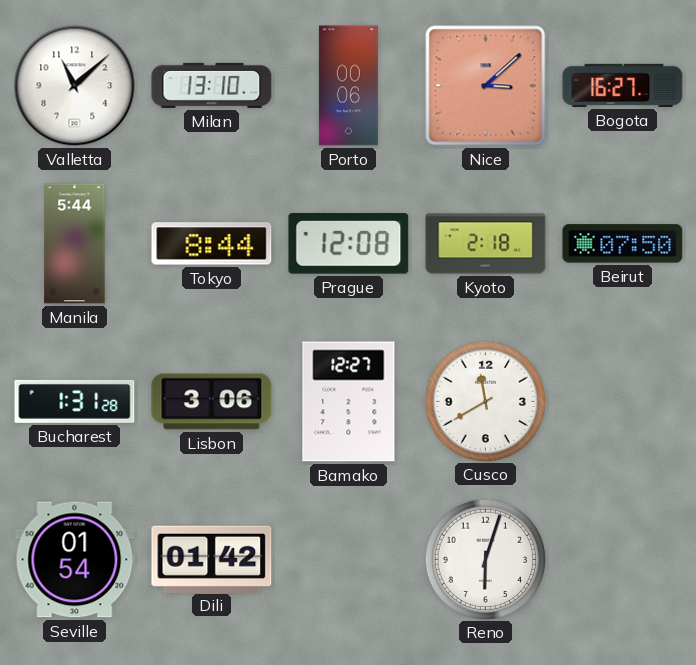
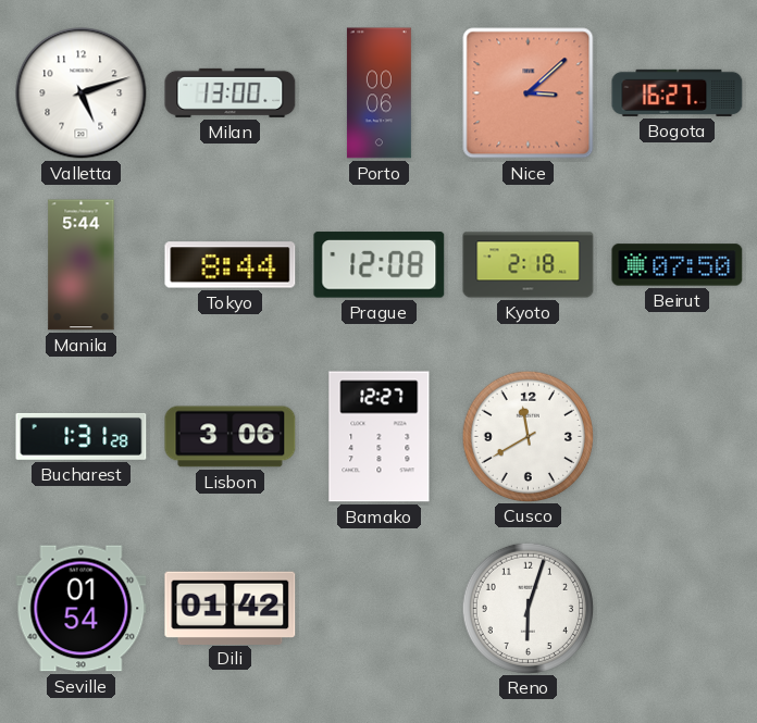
Valletta: 11:08 -> 5:12
Milan: 13:10 -> 13:00
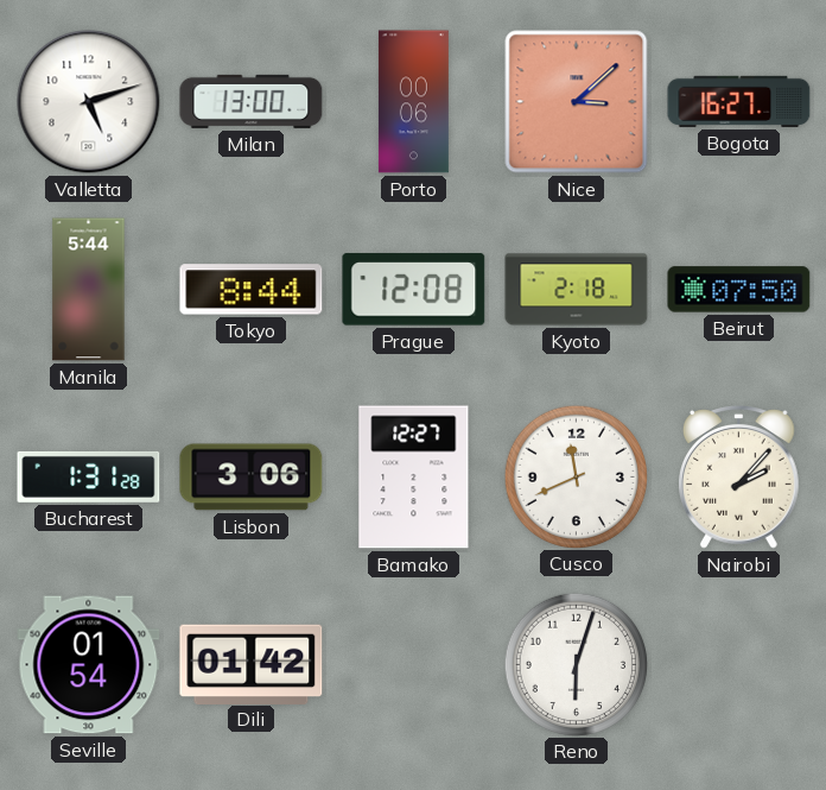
Cusco: 11:40 -> 11:41
Nairobi: none -> 2:07
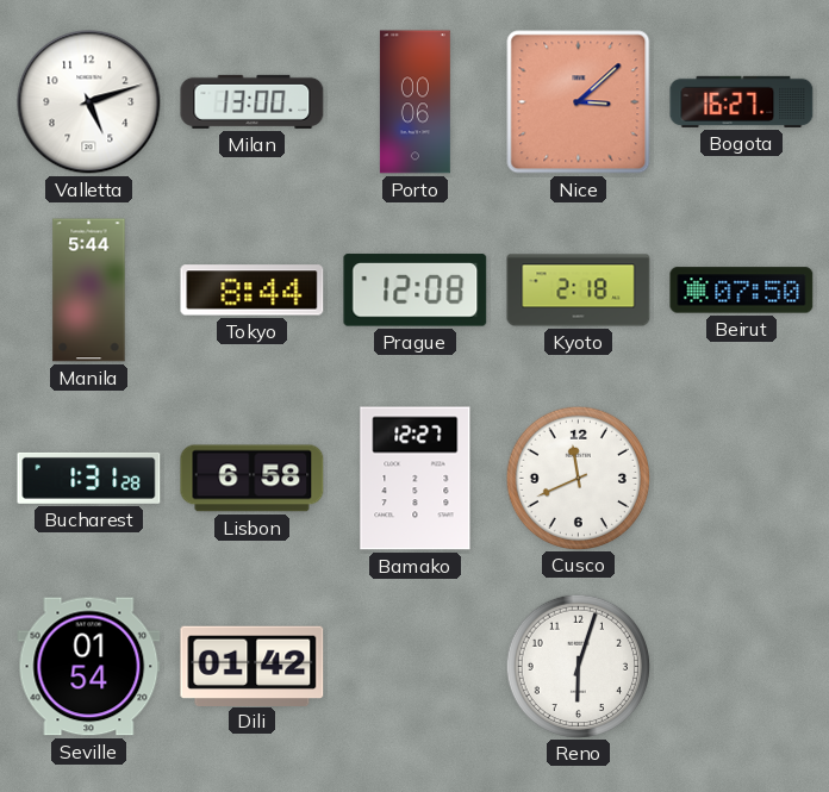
Lisbon: 3:06 -> 6:58
Nairobi: 2:07 -> none
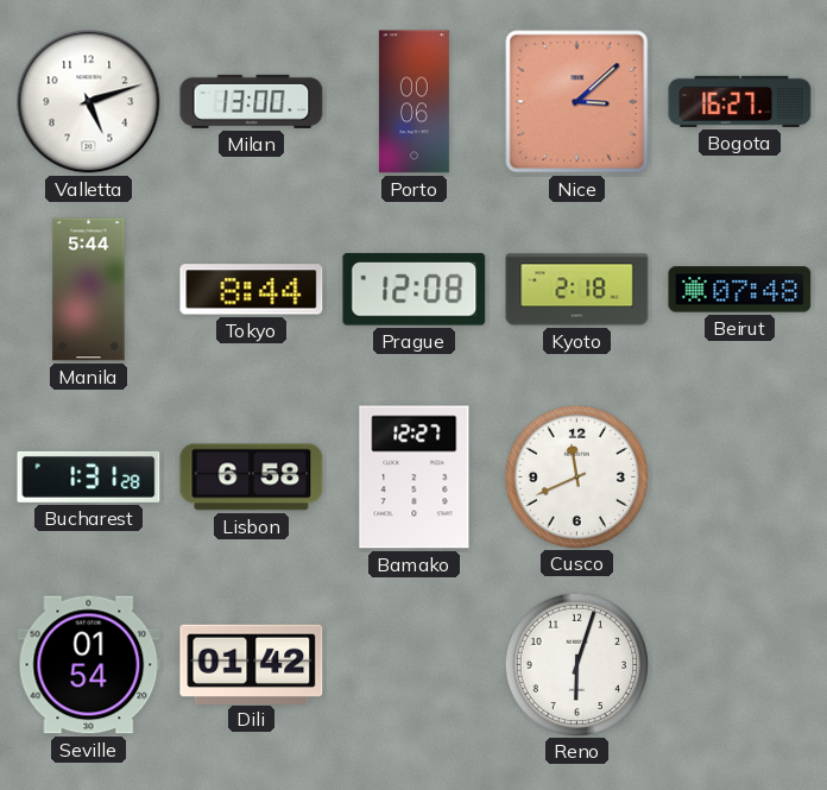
Beirut: 07:50 -> 07:48
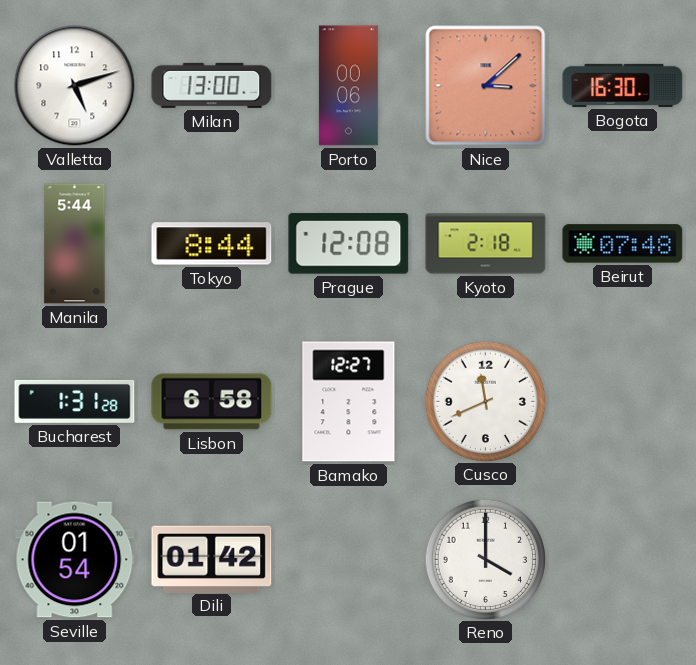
Bogota: 16:27 -> 16:30
Reno: 6:03 -> 4:00
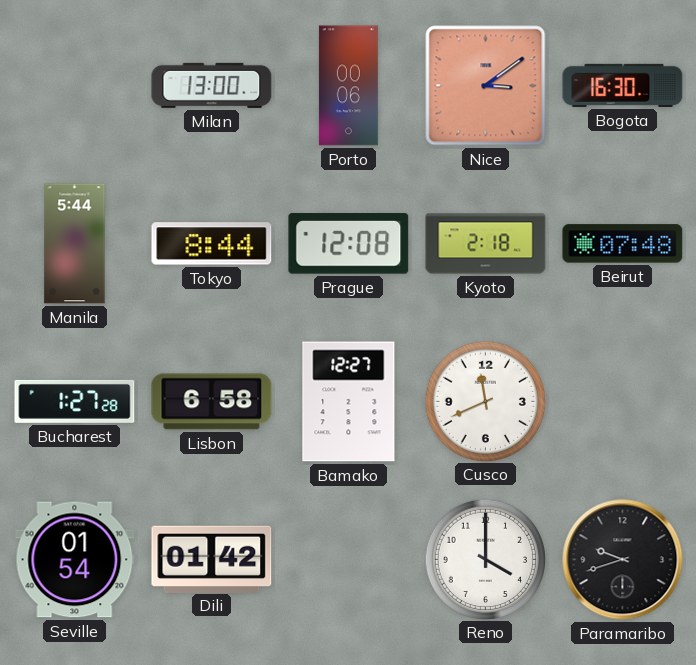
Valletta: 5:12 -> none
Nice: 3:08 -> 3:09
Bucharest: 1:31 -> 1:27
Paramaribo: none -> 9:42
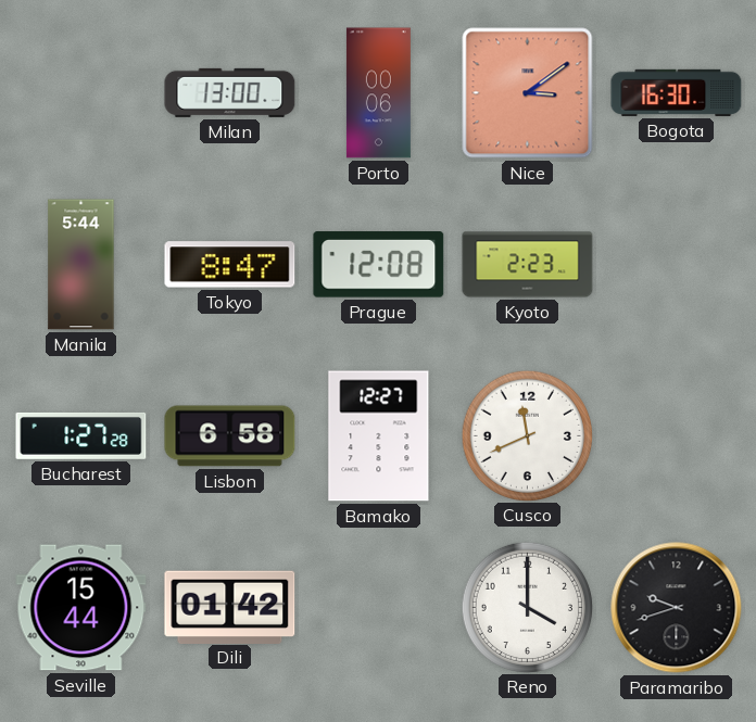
Tokyo: 8:44 -> 8:47
Kyoto: 2:18 -> 2:23
Beirut: 07:48 -> none
Seville: 01:54 -> 15:44
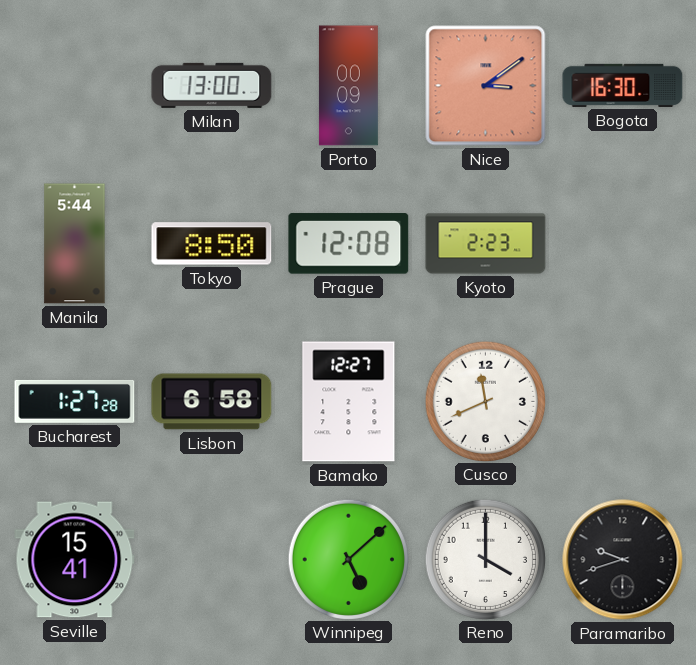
Porto: 00:06 -> 00:09
Tokyo: 8:47 -> 8:50
Seville: 15:44 -> 15:41
Dili: 01:42 -> none
Winnipeg: none -> 5:08
